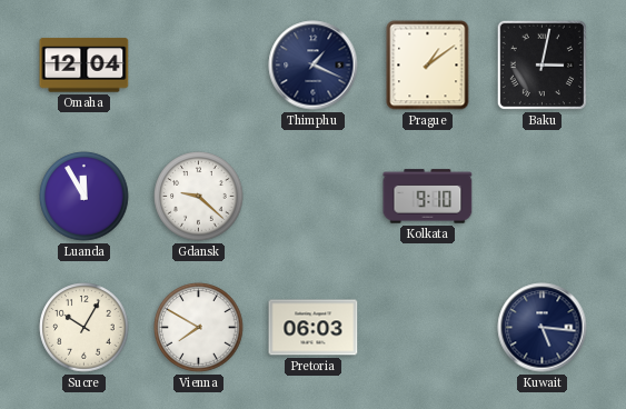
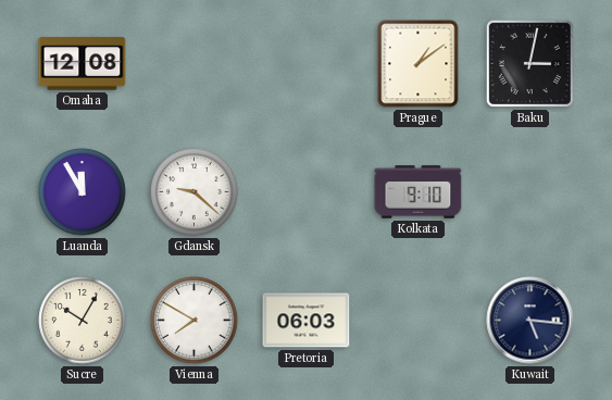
Omaha: 12:04 -> 12:08
Thimphu: 1:19 -> none
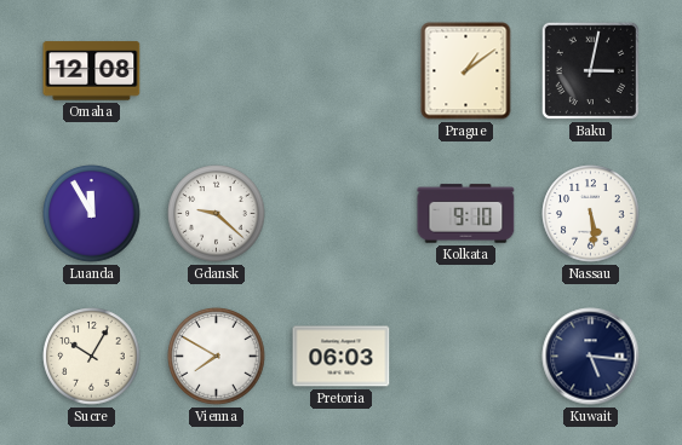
Nassau: none -> 5:29
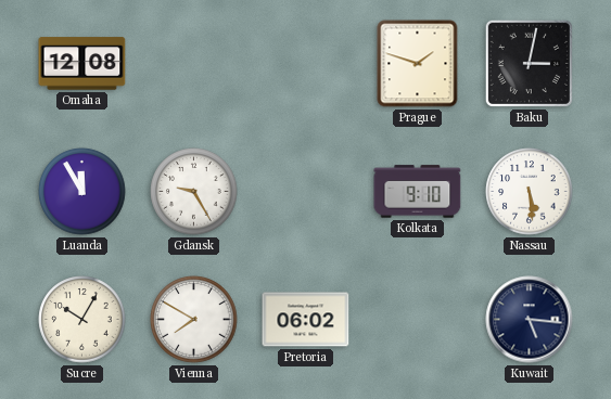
Prague: 1:09 -> 1:48
Gdansk: 9:22 -> 9:25
Pretoria: 06:03 -> 06:02
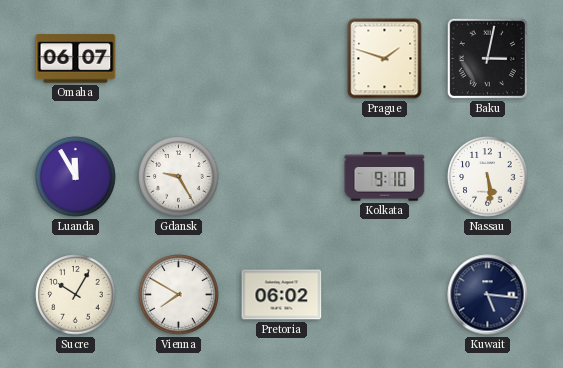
Omaha: 12:08 -> 06:07
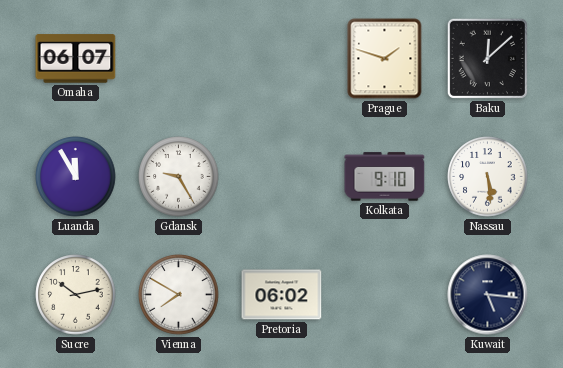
Baku: 3:02 -> 12:08
Sucre: 10:05 -> 10:13
